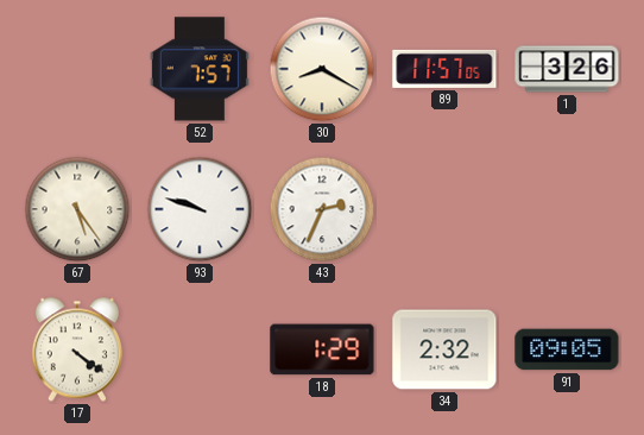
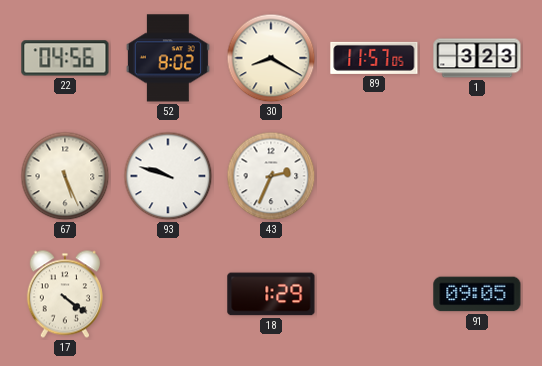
22: none -> 04:56
52: 7:57 -> 8:02
1: 3:26 -> 3:23
67: 5:24 -> 5:26
34: 2:32 -> none
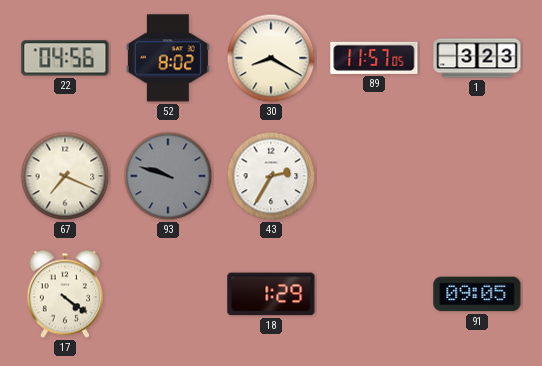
67: 5:26 -> 7:19
93 dial: white -> grey
43: 2:34 -> 2:35
